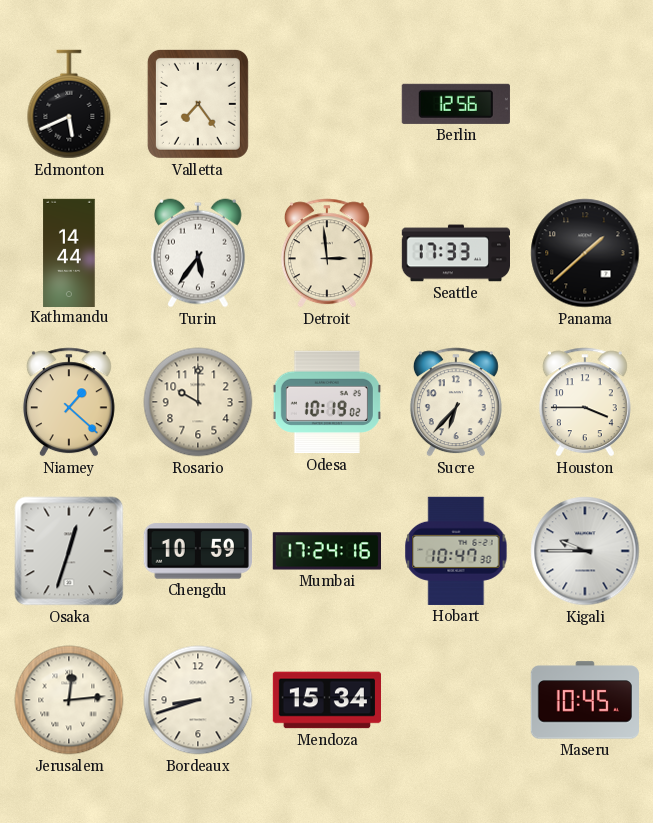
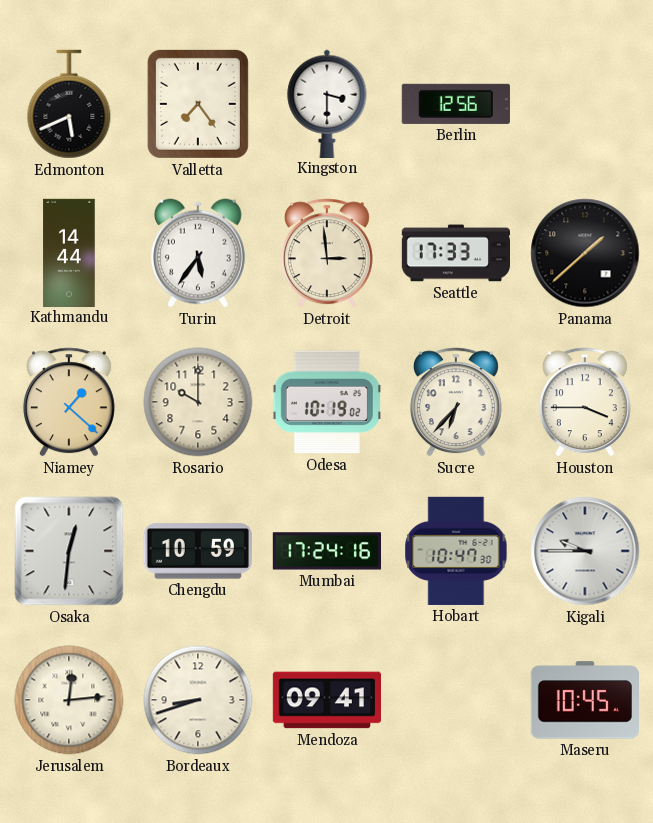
Kingston: none -> 3:30
Osaka: 12:33 -> 12:31
Mendoza: 15:34 -> 09:41
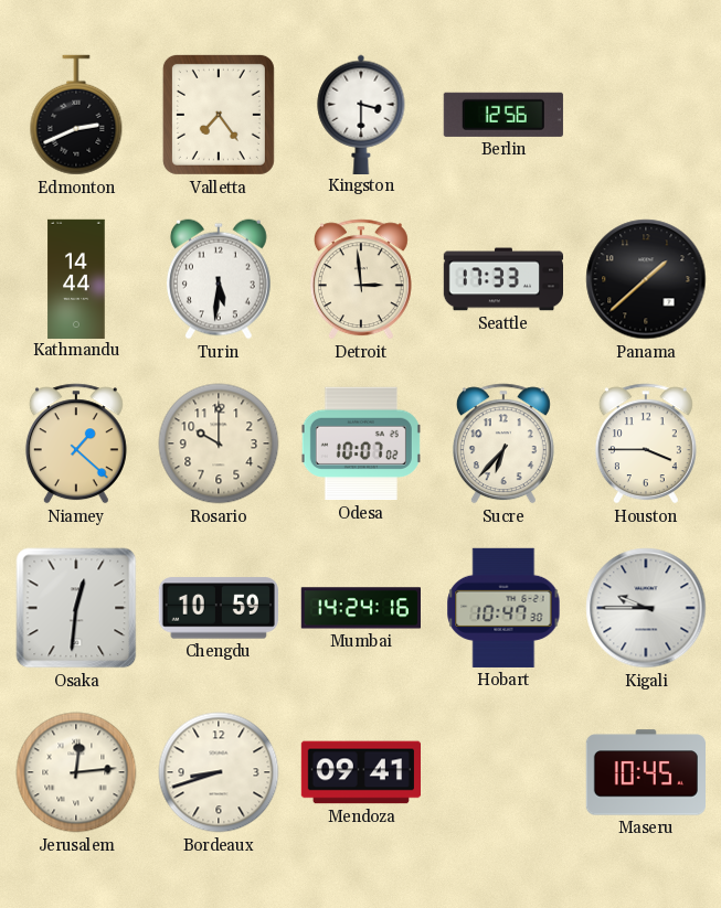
Edmonton: 5:41 -> 2:41
Turin: 5:36 -> 5:31
Odesa: 10:19 -> 10:07
Mumbai: 17:24 -> 14:24
